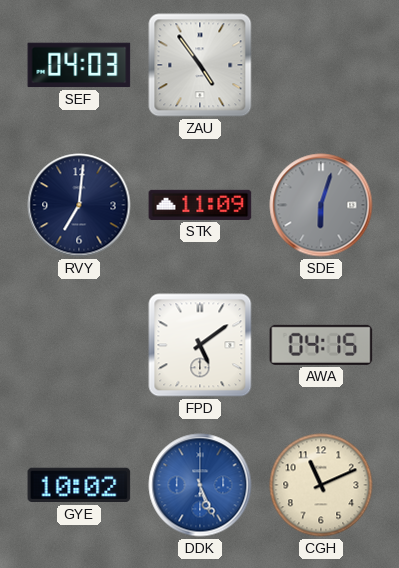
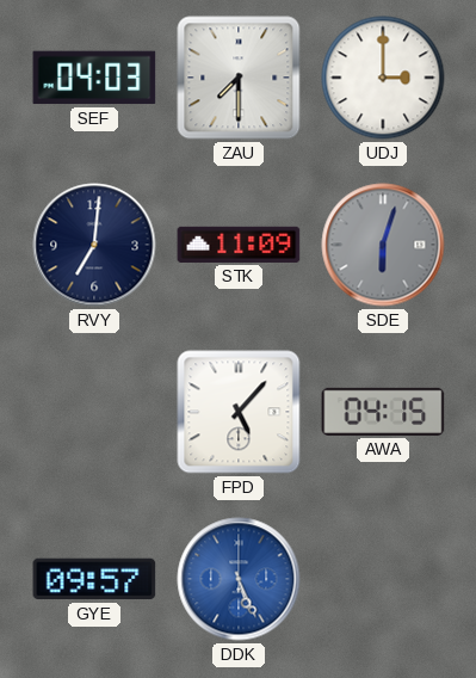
ZAU: 4:54 -> 7:30
UDJ: none -> 3:00
FPD: 5:09 -> 5:07
GYE: 10:02 -> 09:57
CGH: 11:11 -> none
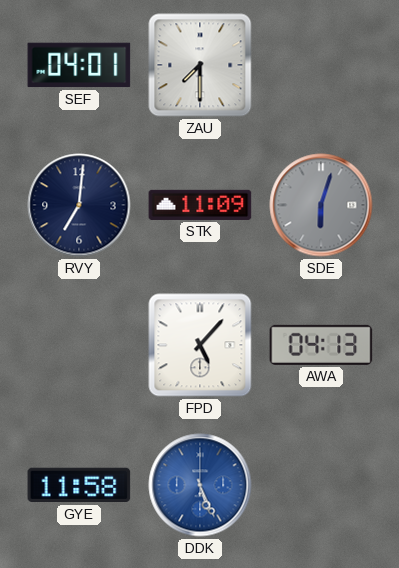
SEF: 04:03 -> 04:01
UDJ: 3:00 -> none
AWA: 04:15 -> 04:13
GYE: 09:57 -> 11:58
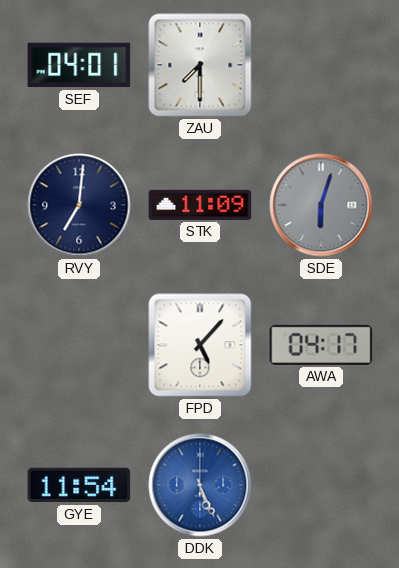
AWA: 04:13 -> 04:17
GYE: 11:58 -> 11:54
